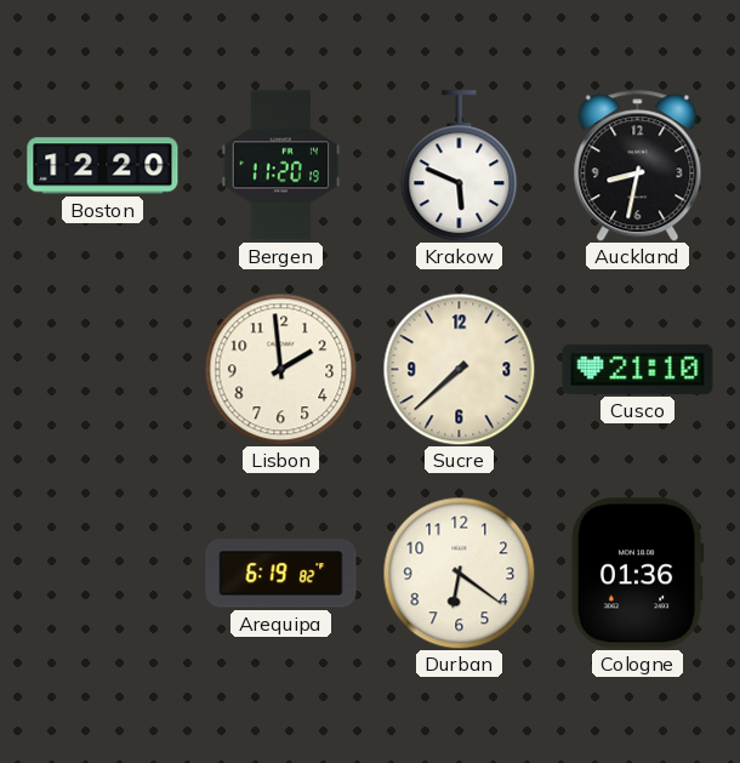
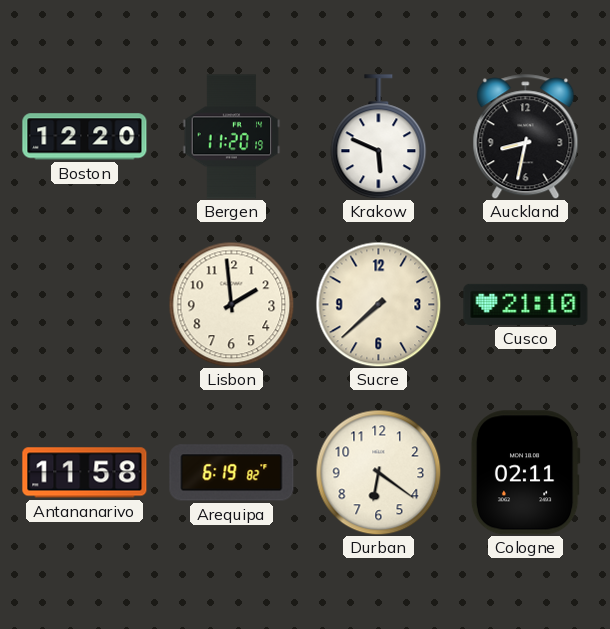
Antananarivo: none -> 11:58
Cologne: 01:36 -> 02:11
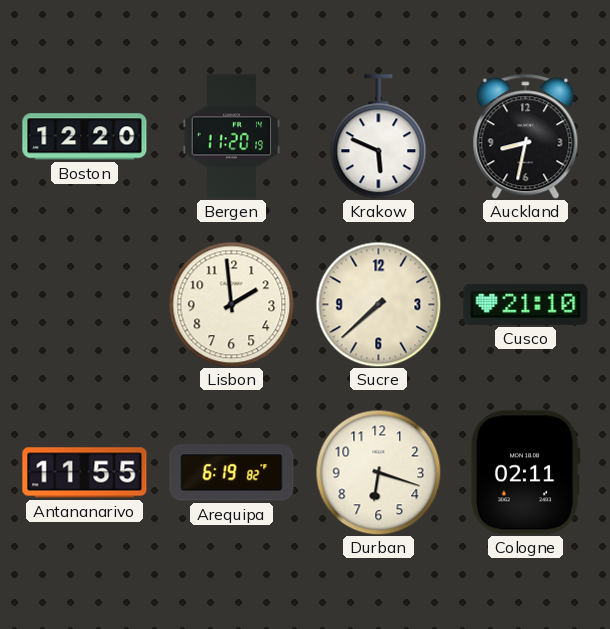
Antananarivo: 11:58 -> 11:55
Durban: 6:21 -> 6:18
